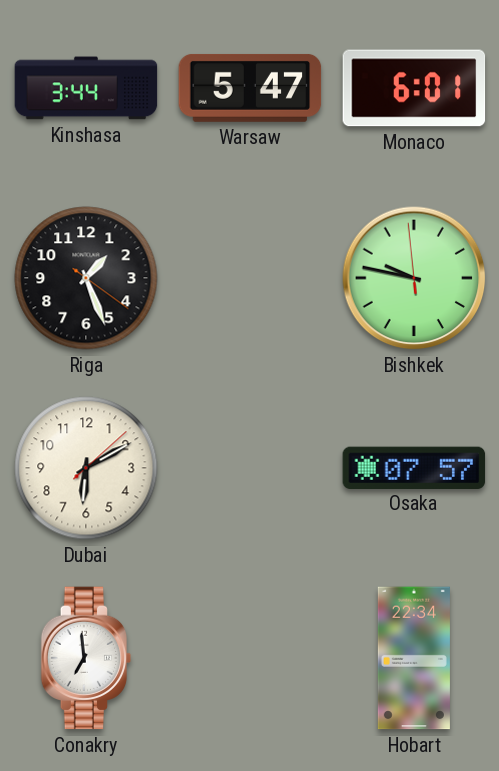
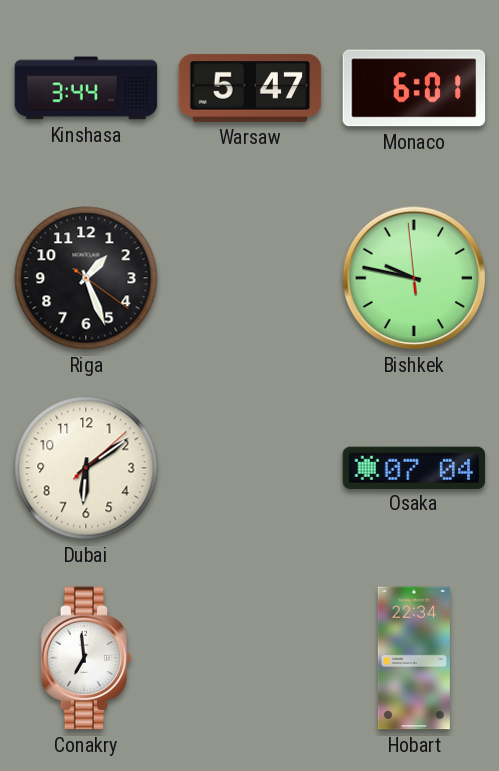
Dubai: 6:10 -> 6:09
Osaka: 07:57 -> 07:04
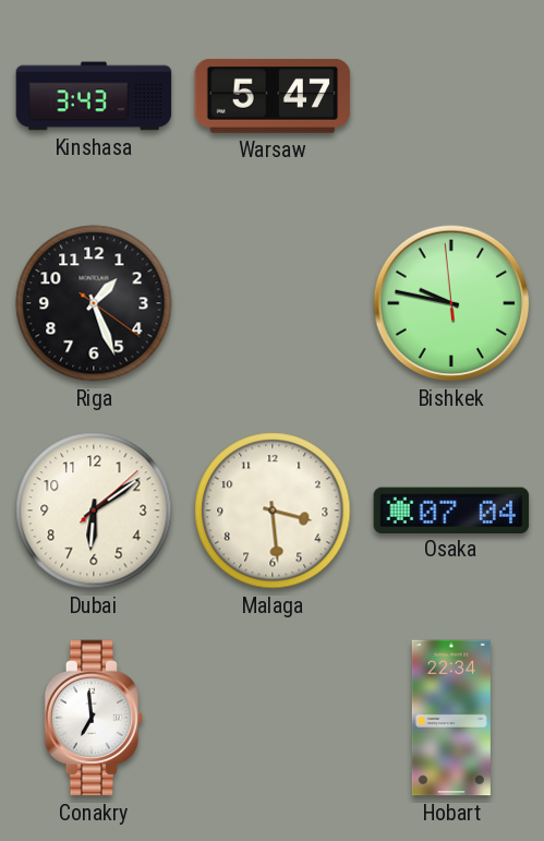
Kinshasa: 3:44 -> 3:43
Monaco: 6:01 -> none
Malaga: none -> 3:29
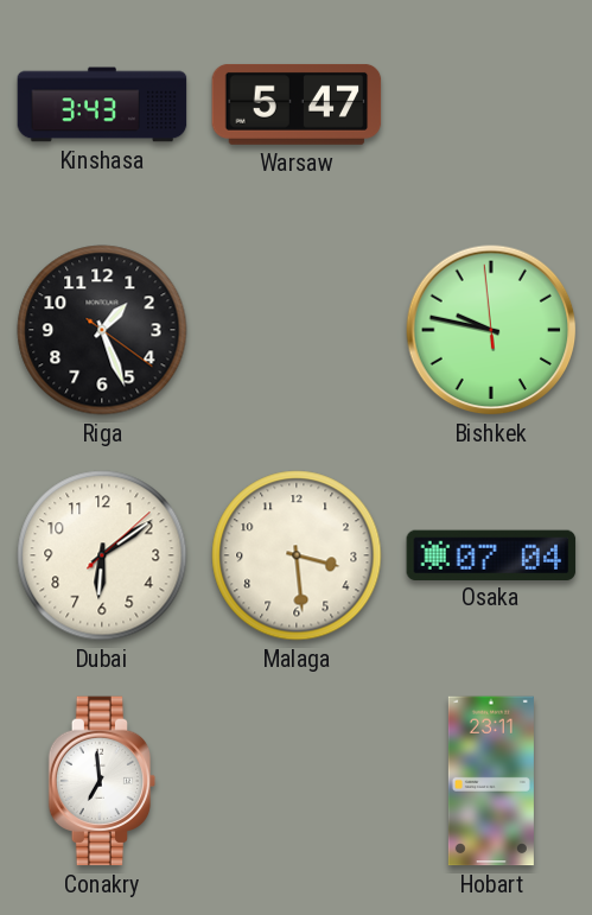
Hobart: 22:34 -> 23:11
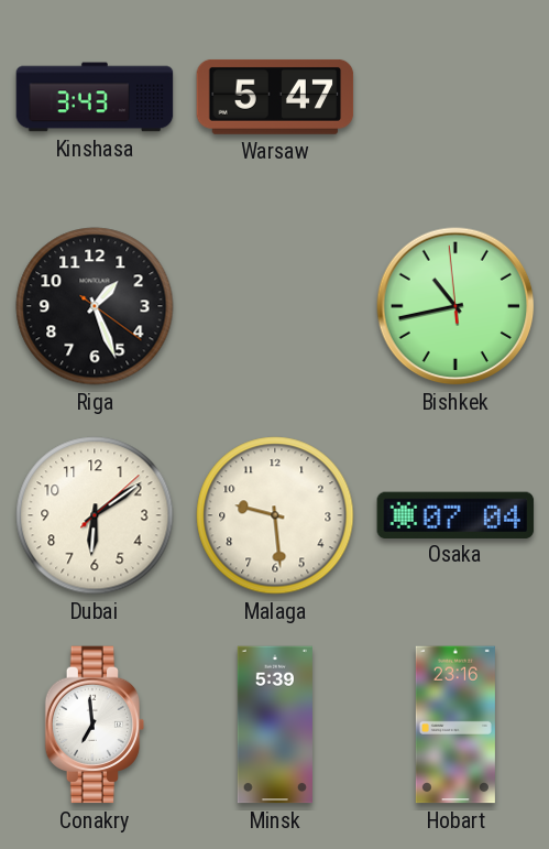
Bishkek: 9:46 -> 10:42
Malaga: 3:29 -> 9:29
Minsk: none -> 5:39
Hobart: 23:11 -> 23:16
